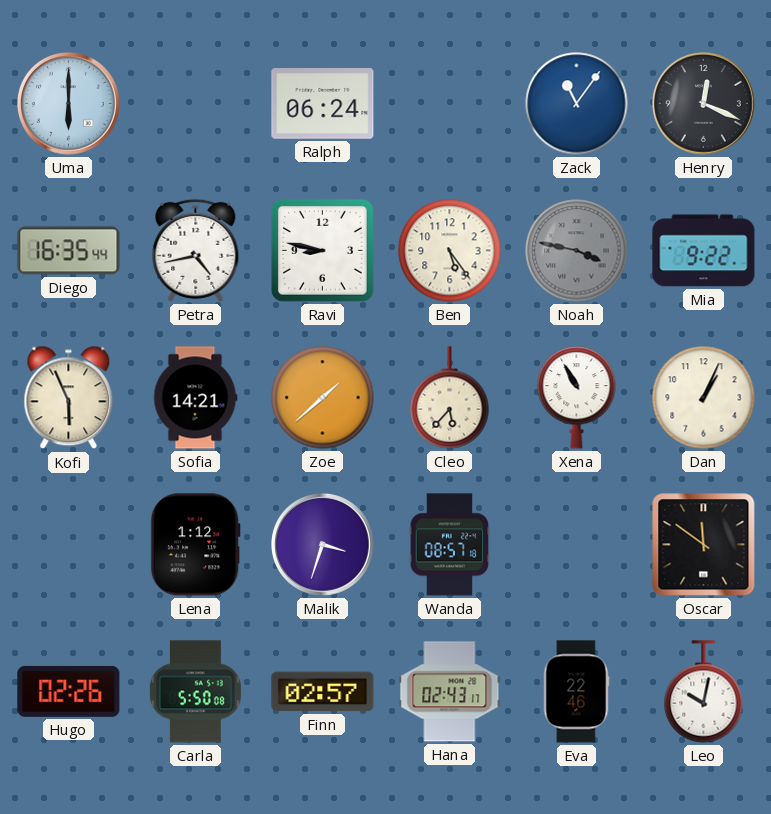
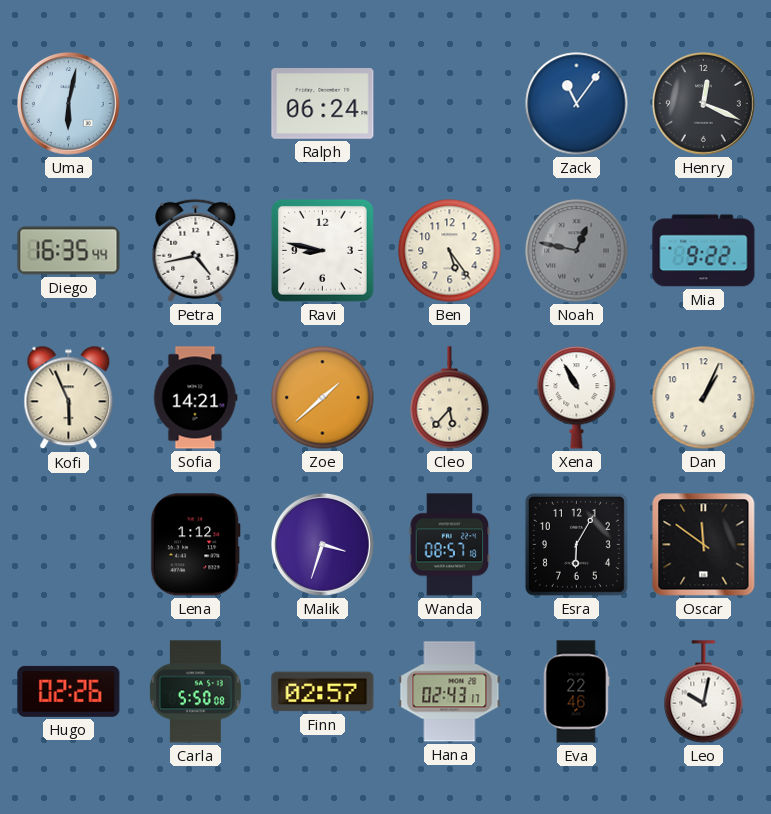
Uma: 6:00 -> 6:02
Noah: 3:47 -> 12:47
Esra: none -> 6:05
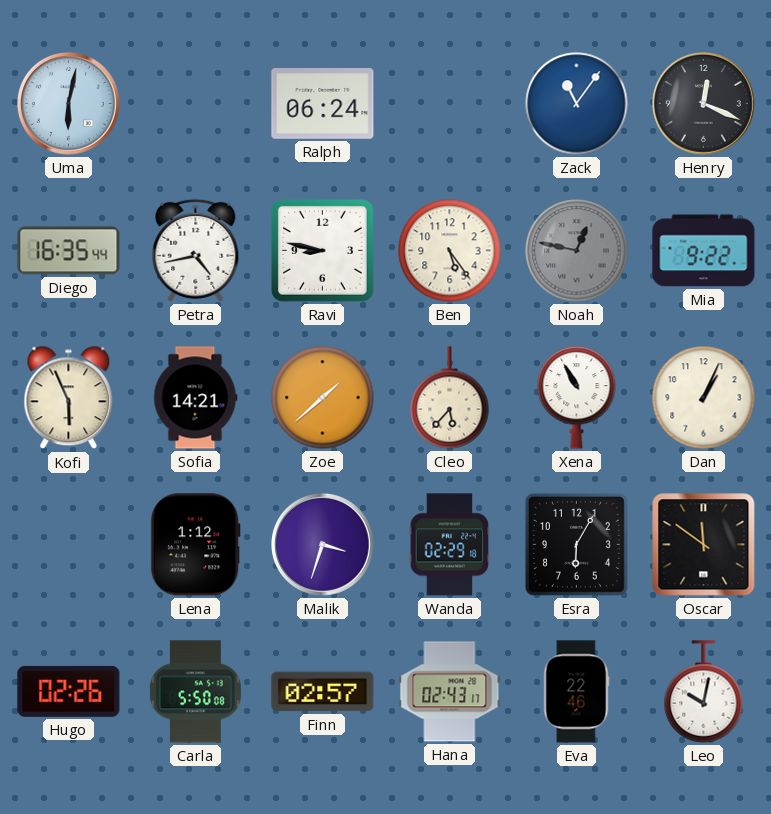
Wanda: 08:57 -> 02:29
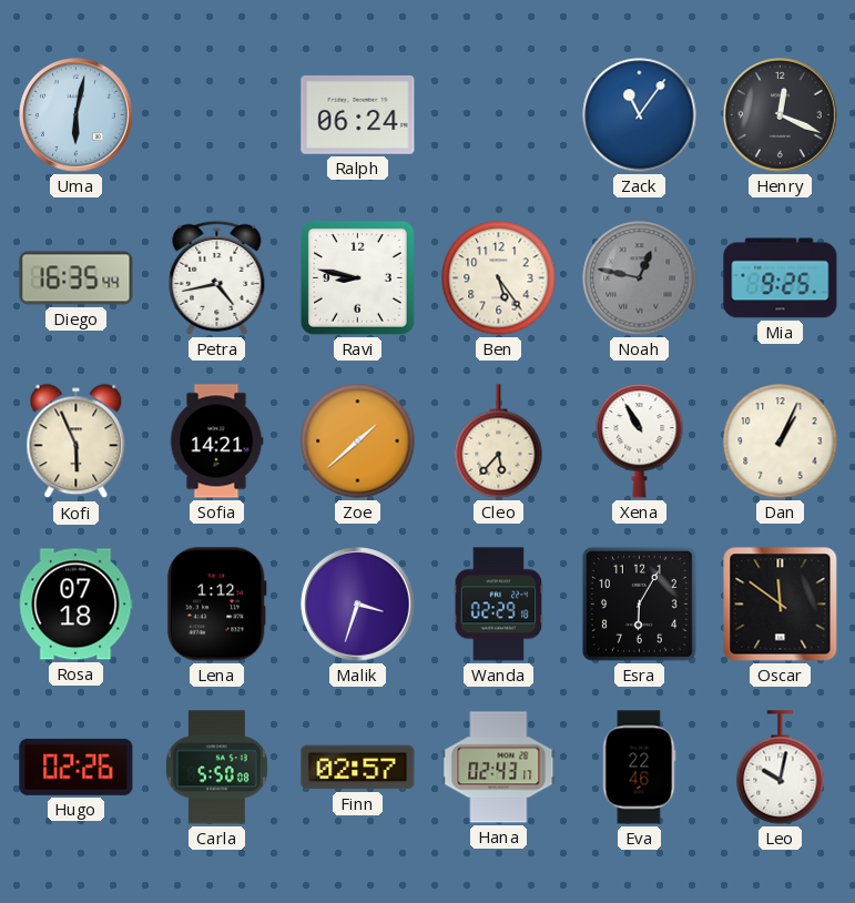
Mia: 9:22 -> 9:25
Rosa: none -> 07:18
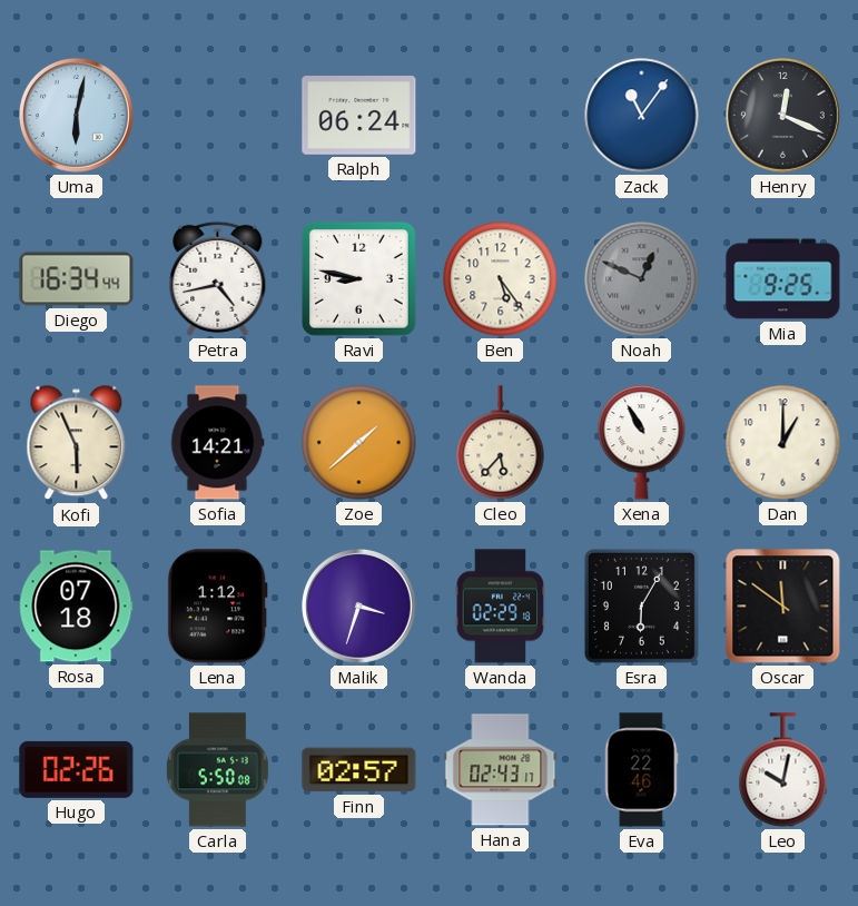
Diego: 16:35 -> 16:34
Noah: 12:47 -> 12:49
Dan: 1:04 -> 1:00
